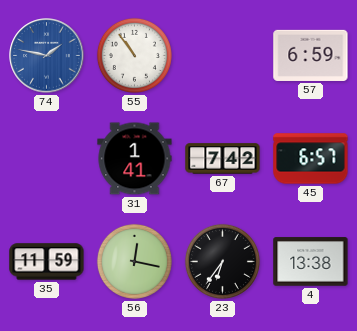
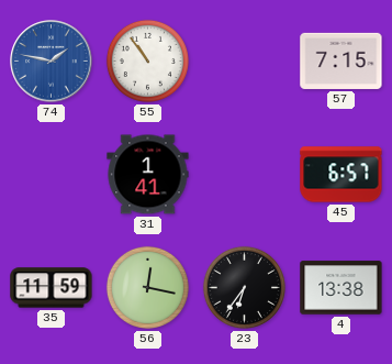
57: 6:59 -> 7:15
67: 7:42 -> none
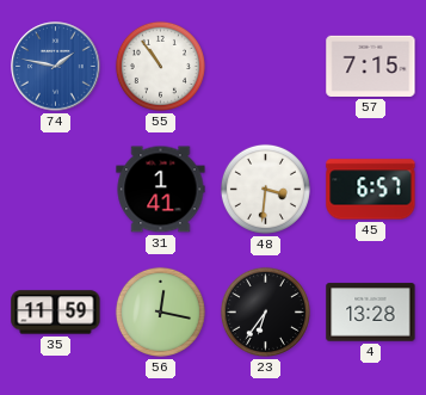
48: none -> 3:31
4: 13:38 -> 13:28
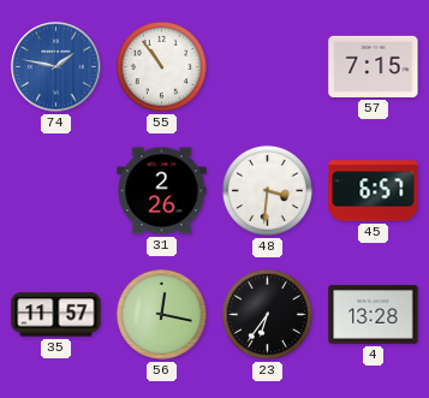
31: 1:41 -> 2:26
35: 11:59 -> 11:57
